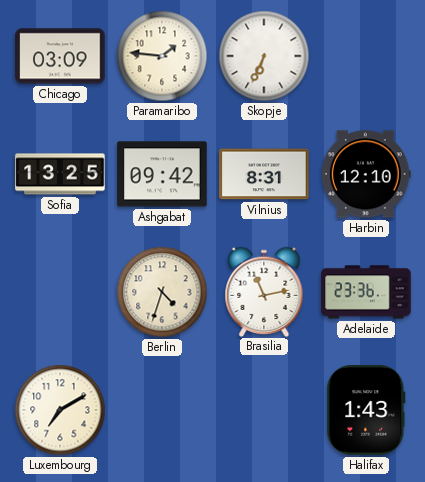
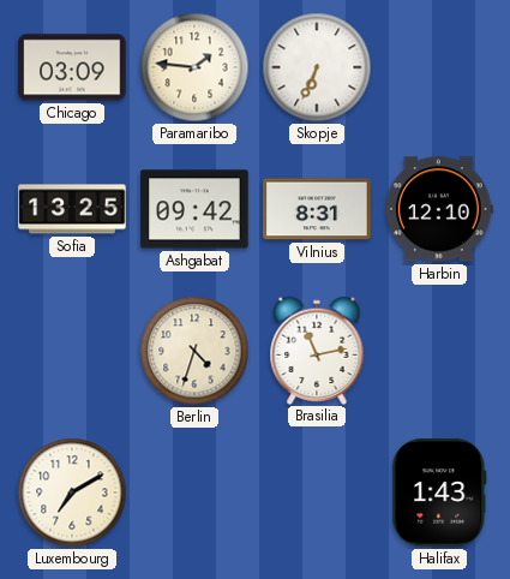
Adelaide: 23:36 -> none
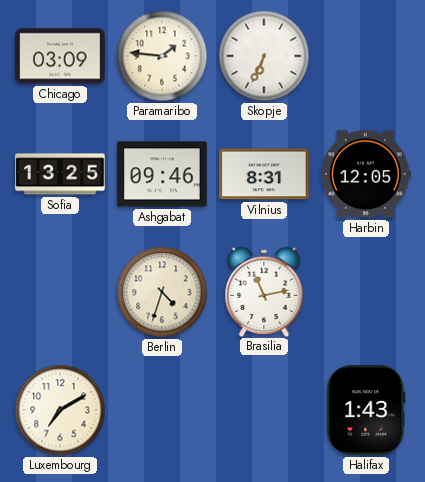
Ashgabat: 09:42 -> 09:46
Harbin: 12:10 -> 12:05
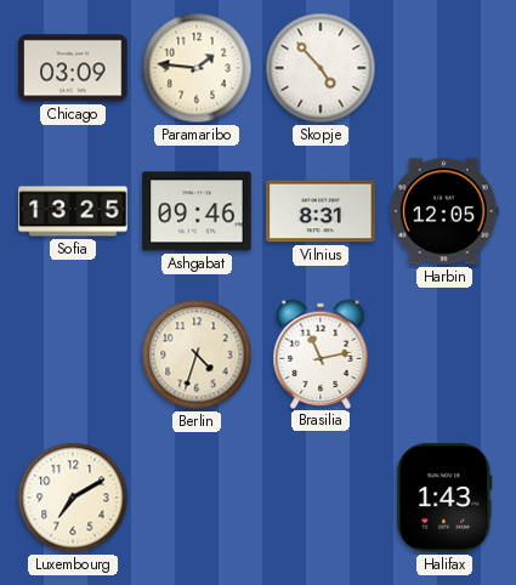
Skopje: 6:34 -> 4:53
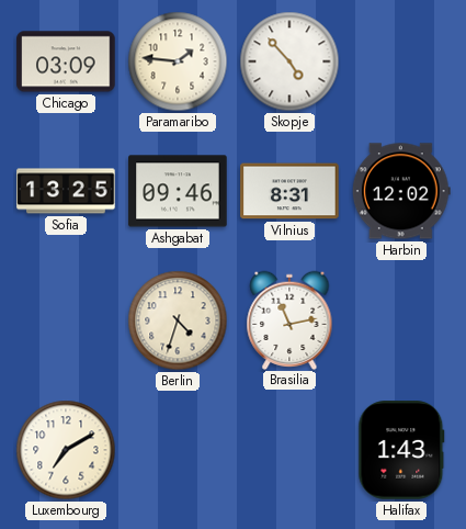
Harbin: 12:05 -> 12:02
